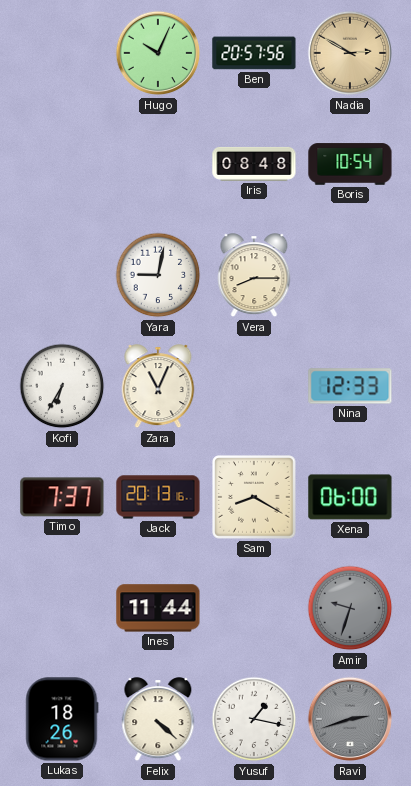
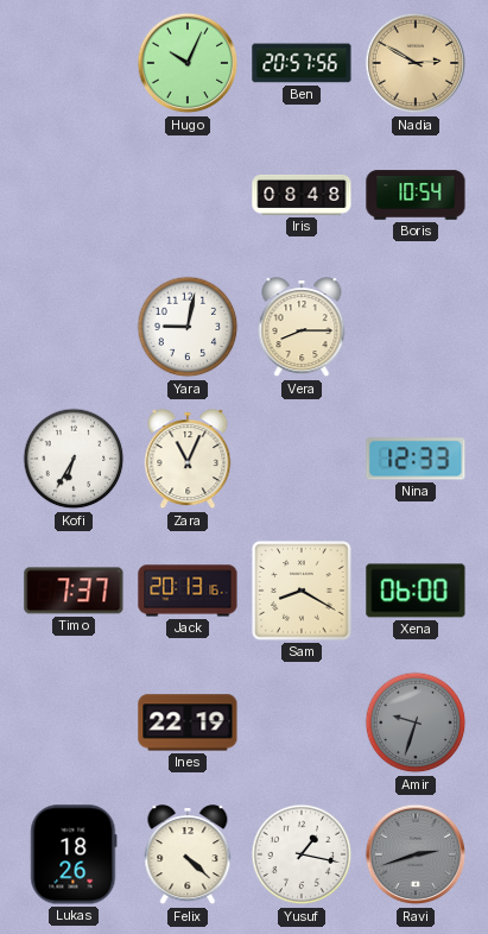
Ines: 11:44 -> 22:19
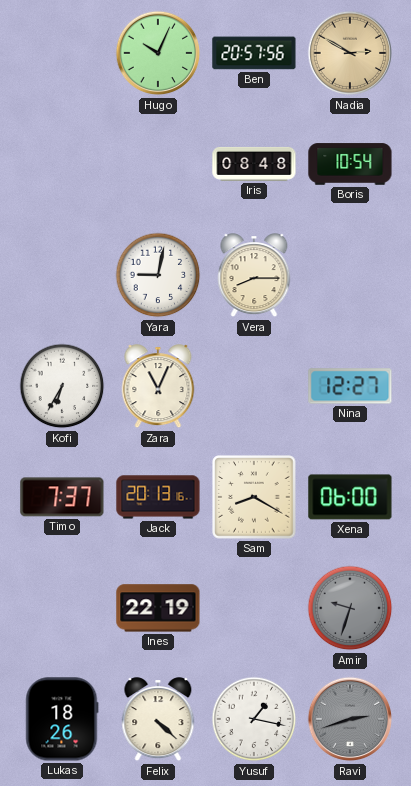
Nina: 12:33 -> 12:27
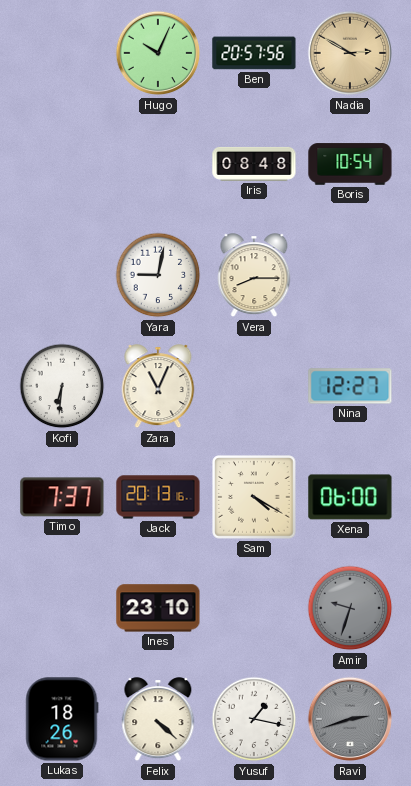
Kofi: 6:35 -> 6:31
Sam: 8:20 -> 4:20
Ines: 22:19 -> 23:10
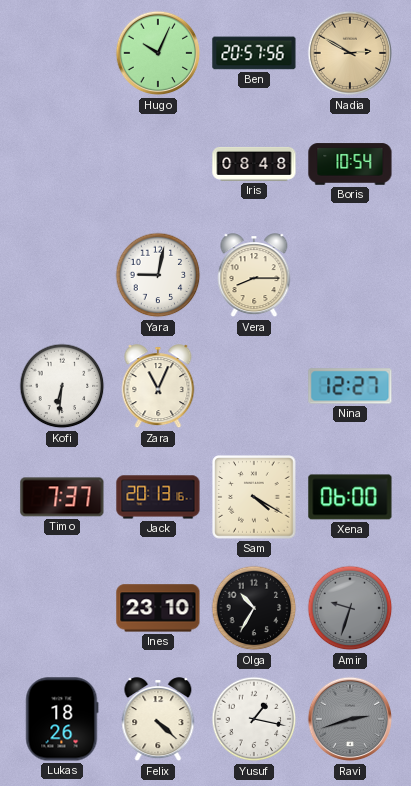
Olga: none -> 10:35
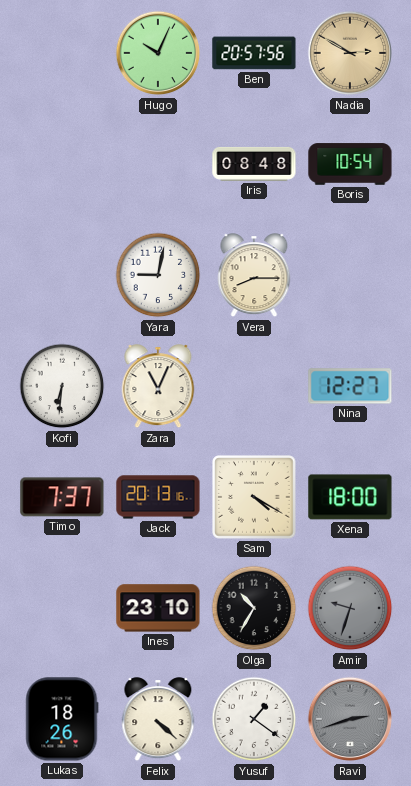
Xena: 06:00 -> 18:00
Yusuf: 1:17 -> 1:21
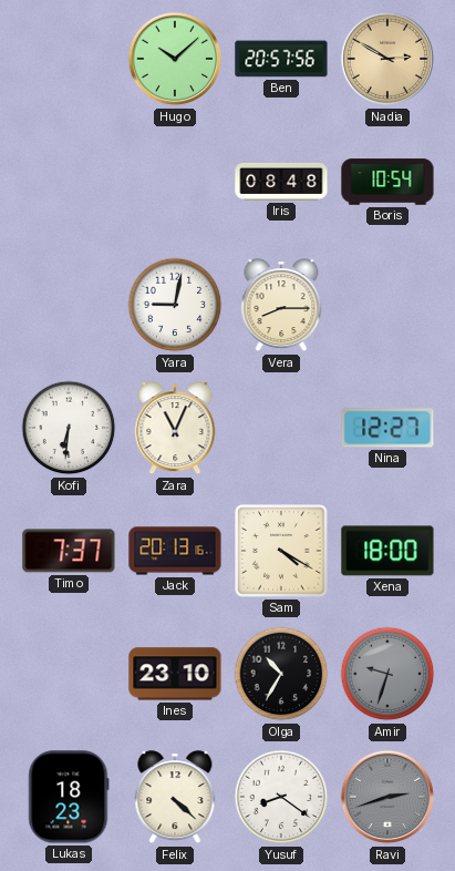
Hugo: 10:04 -> 10:08
Lukas: 18:26 -> 18:23
Yusuf: 1:21 -> 8:21
